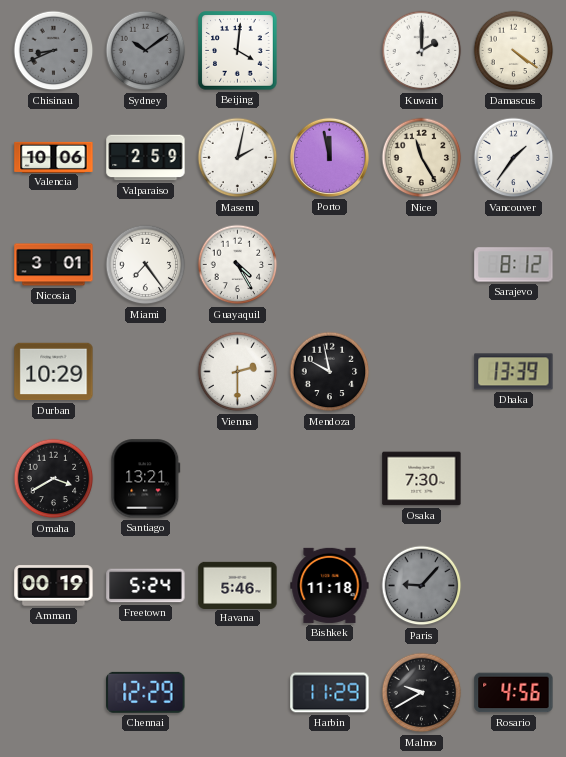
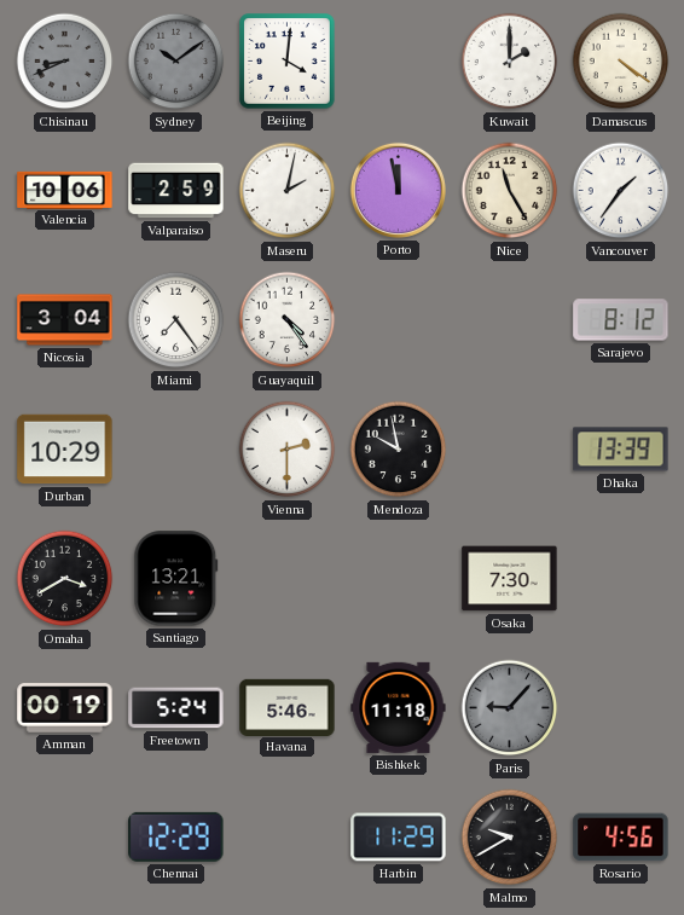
Nicosia: 3:01 -> 3:04
Guayaquil: 4:25 -> 4:24
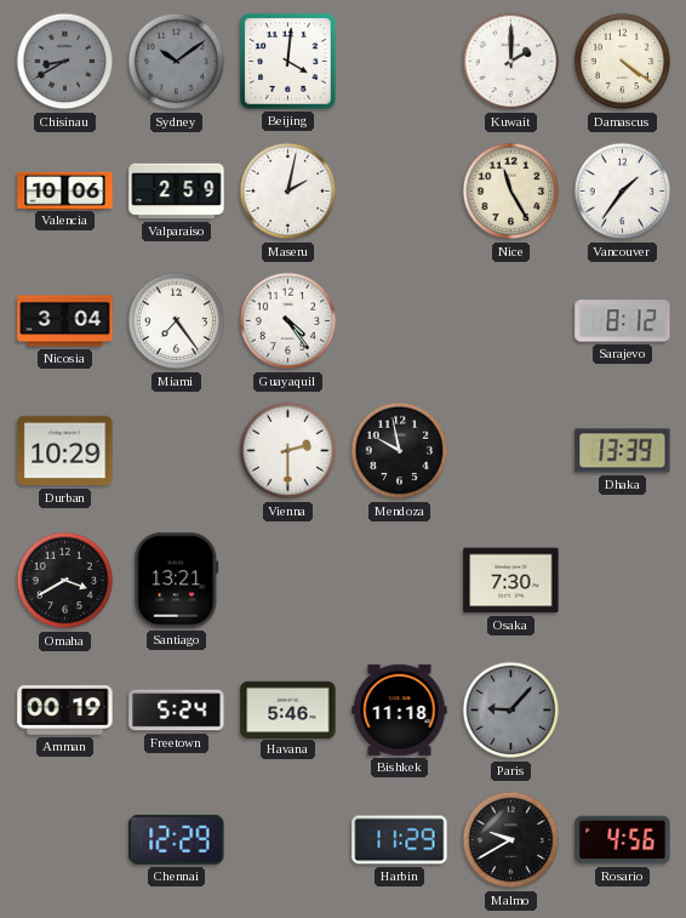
Chisinau: 8:41 -> 8:40
Porto: 11:58 -> none
